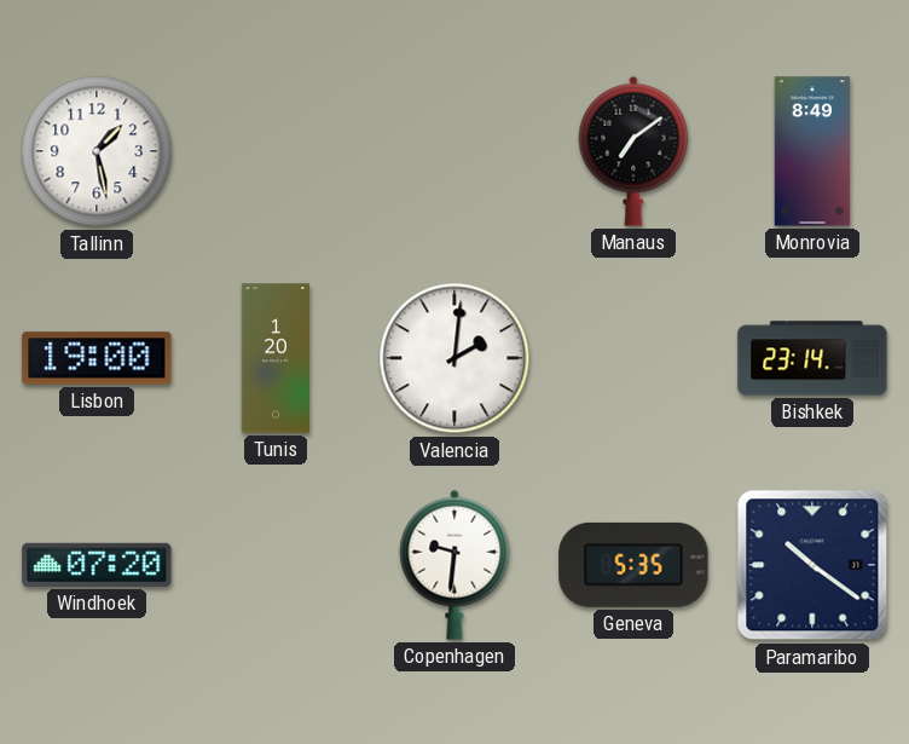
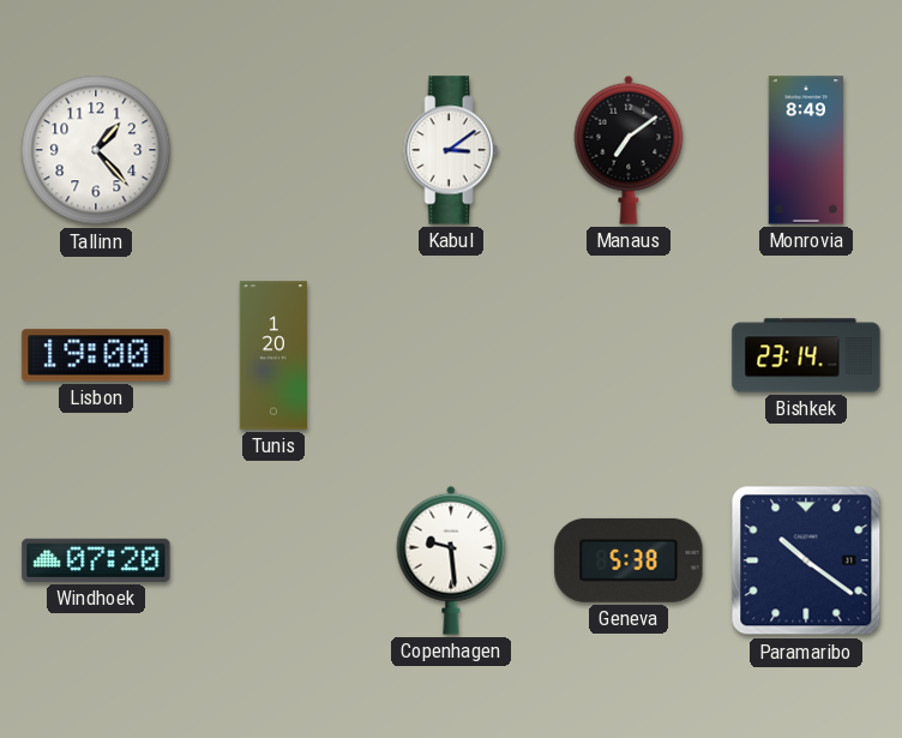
Tallinn: 1:28 -> 1:23
Kabul: none -> 3:09
Valencia: 2:01 -> none
Copenhagen: 9:31 -> 9:29
Geneva: 5:35 -> 5:38
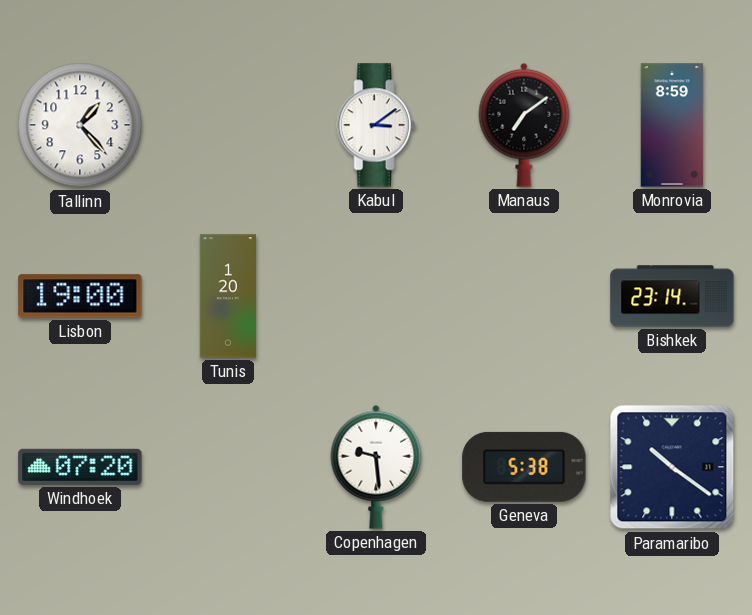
Monrovia: 8:49 -> 8:59
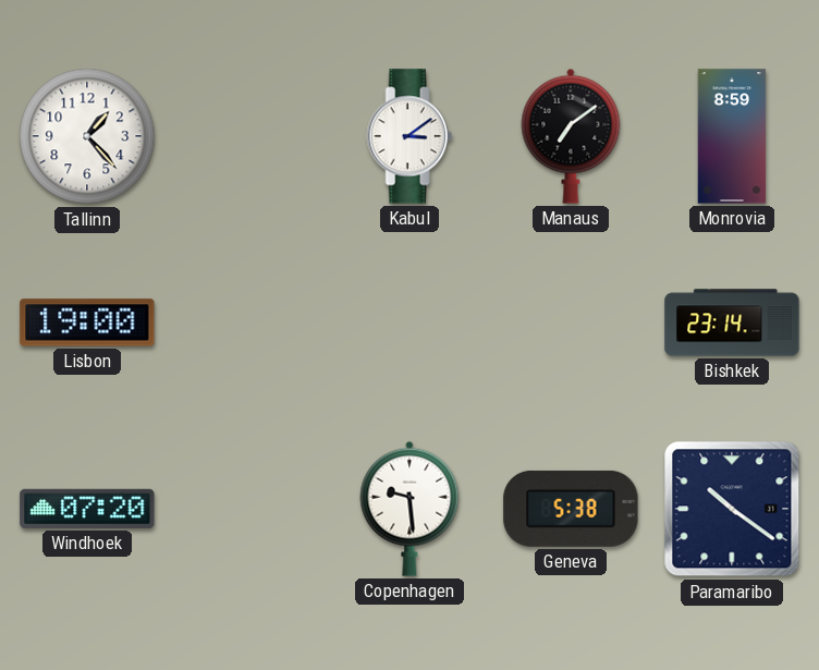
Tunis: 1:20 -> none
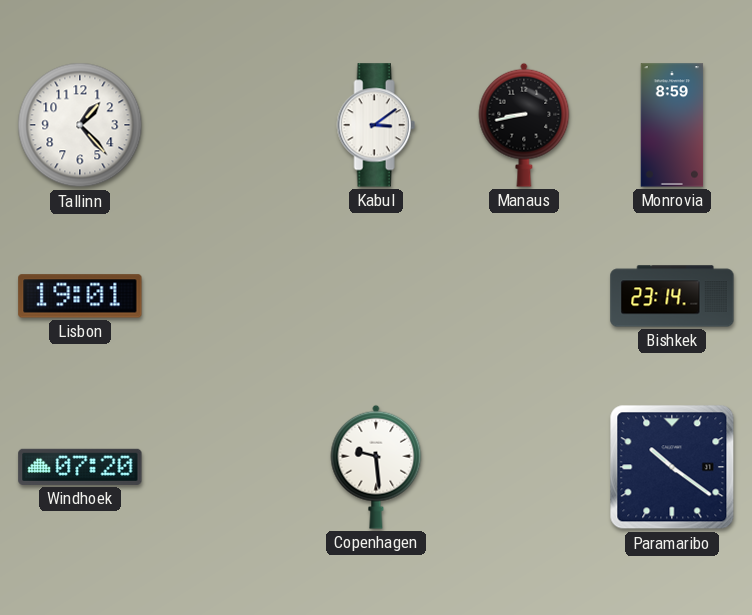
Manaus: 7:09 -> 8:43
Lisbon: 19:00 -> 19:01
Geneva: 5:38 -> none
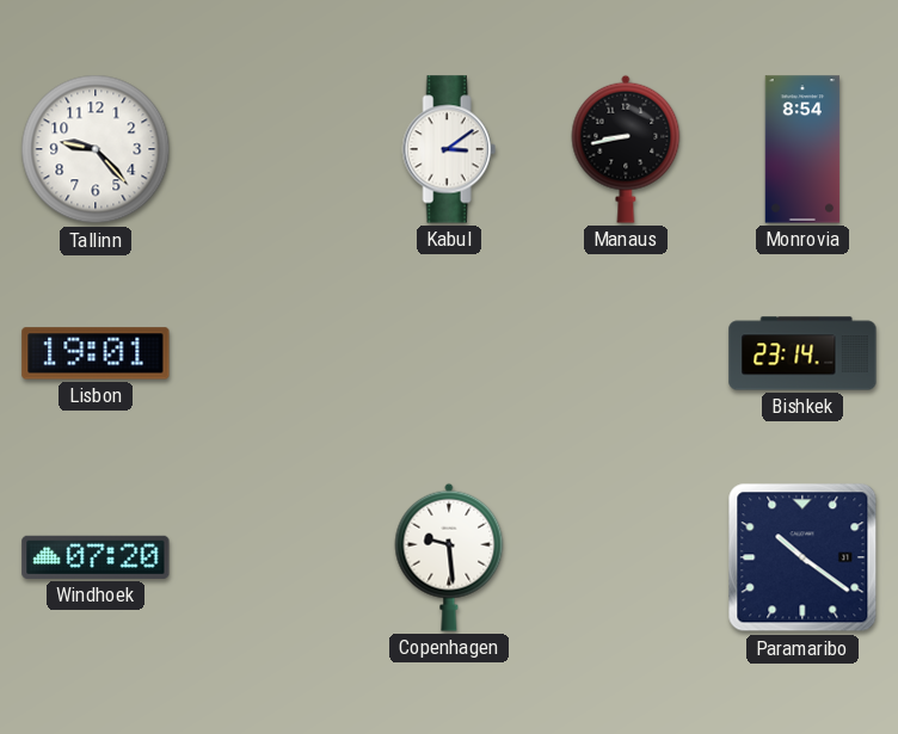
Tallinn: 1:23 -> 9:23
Monrovia: 8:59 -> 8:54
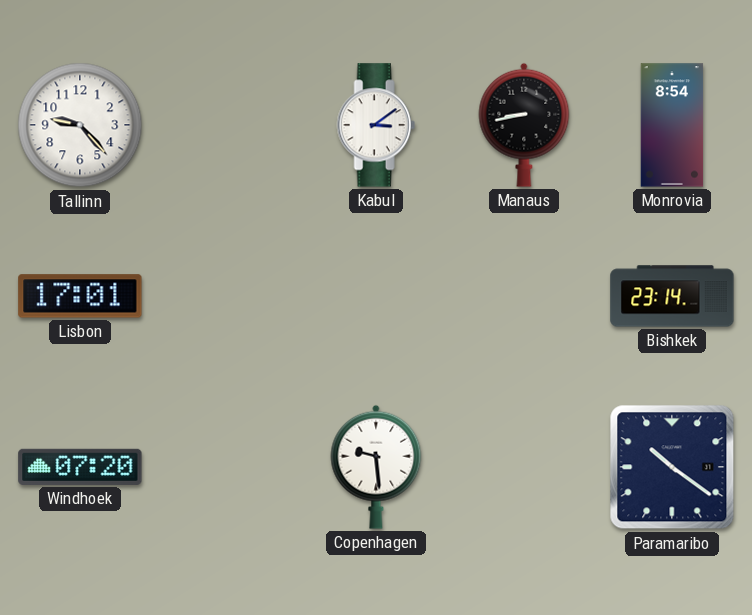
Lisbon: 19:01 -> 17:01
